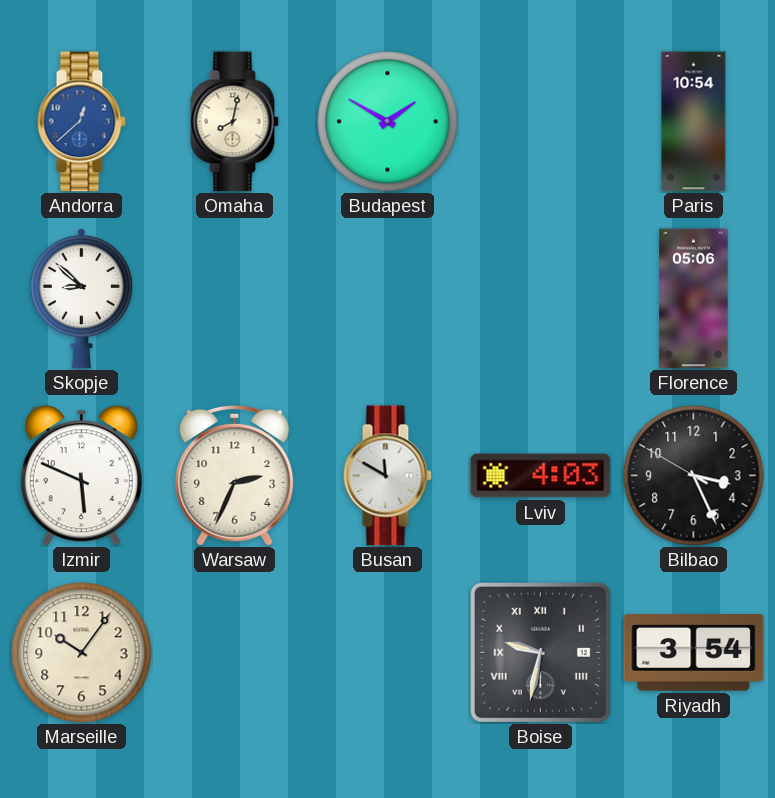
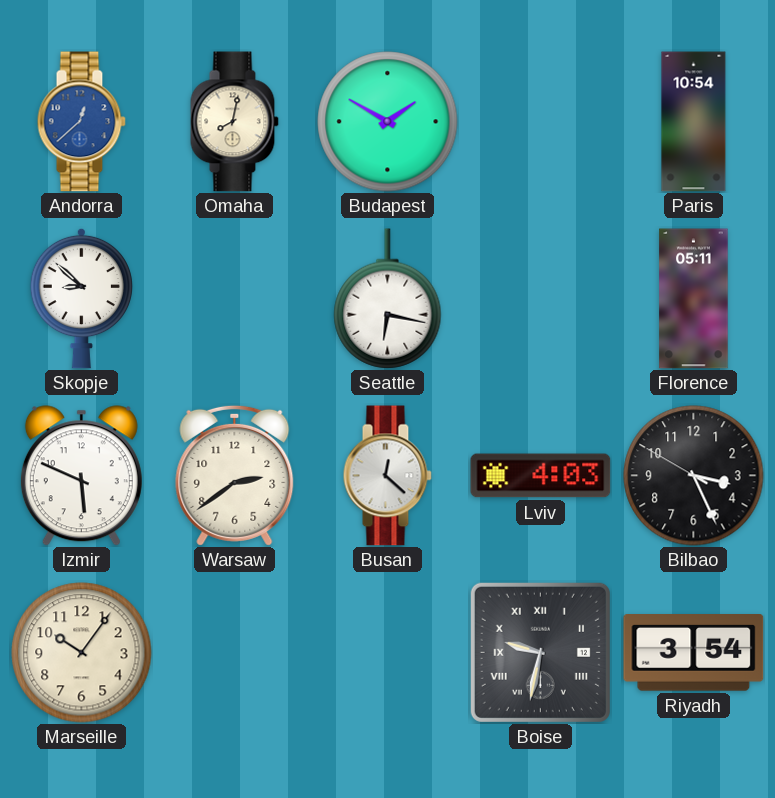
Seattle: none -> 6:17
Florence: 05:06 -> 05:11
Warsaw: 2:34 -> 2:39
Busan: 11:50 -> 12:22
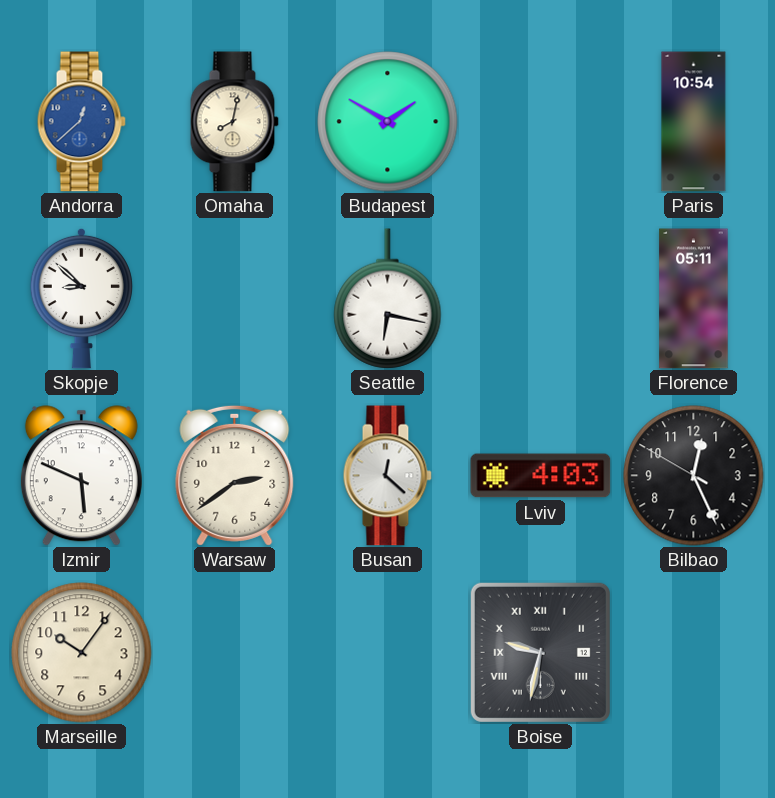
Bilbao: 3:25 -> 12:25
Riyadh: 3:54 -> none
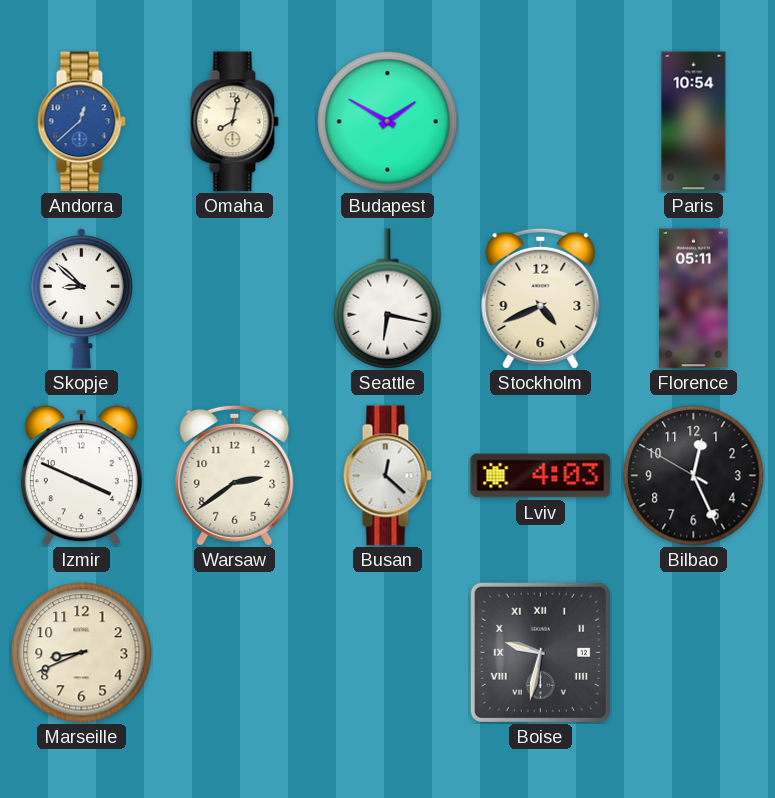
Stockholm: none -> 4:41
Izmir: 5:49 -> 3:49
Marseille: 10:06 -> 8:41
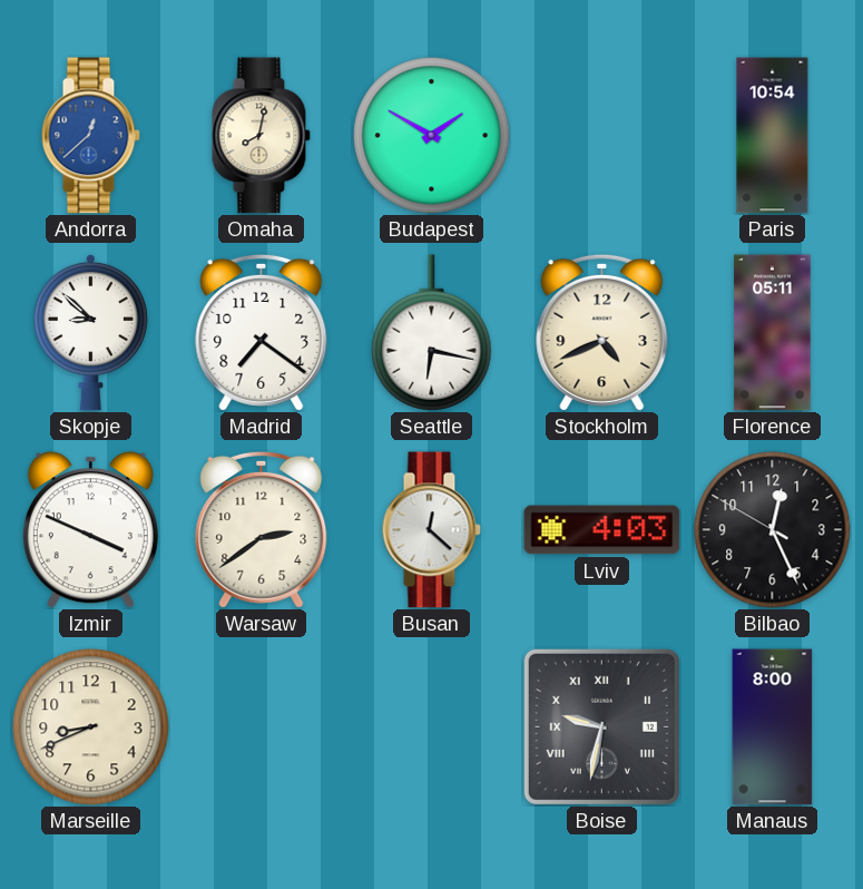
Madrid: none -> 7:21
Manaus: none -> 8:00
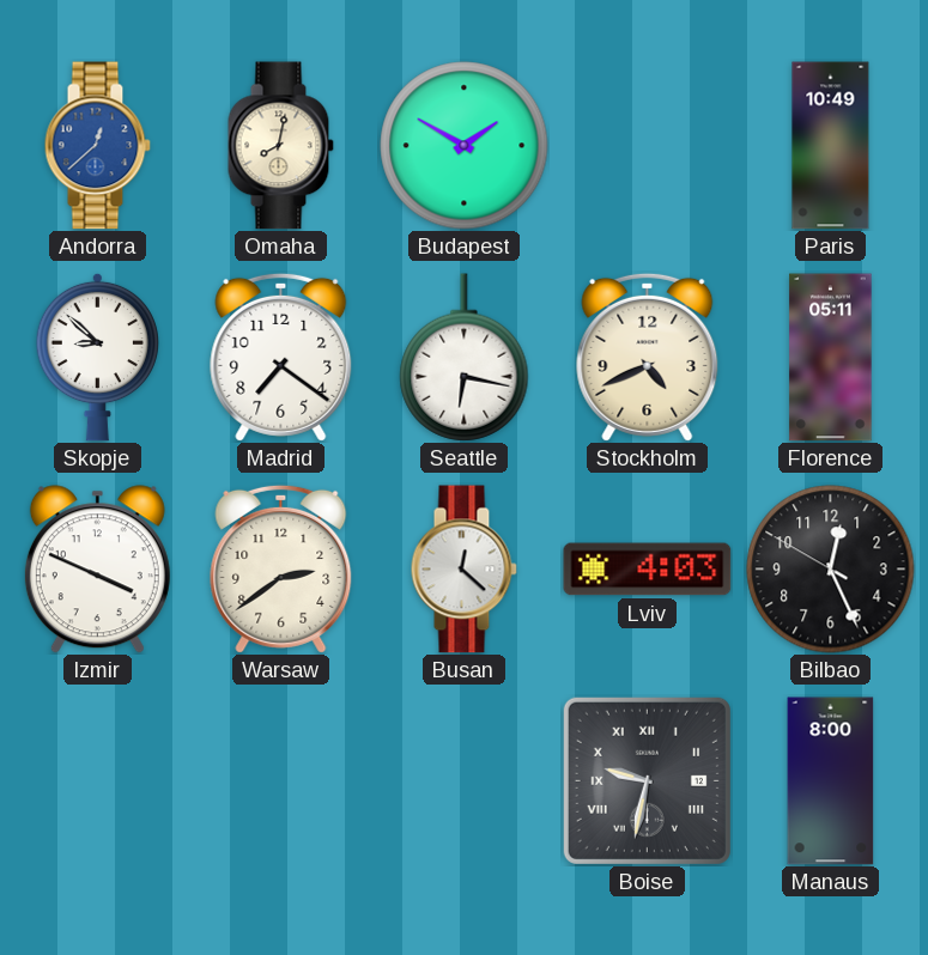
Paris: 10:54 -> 10:49
Marseille: 8:41 -> none
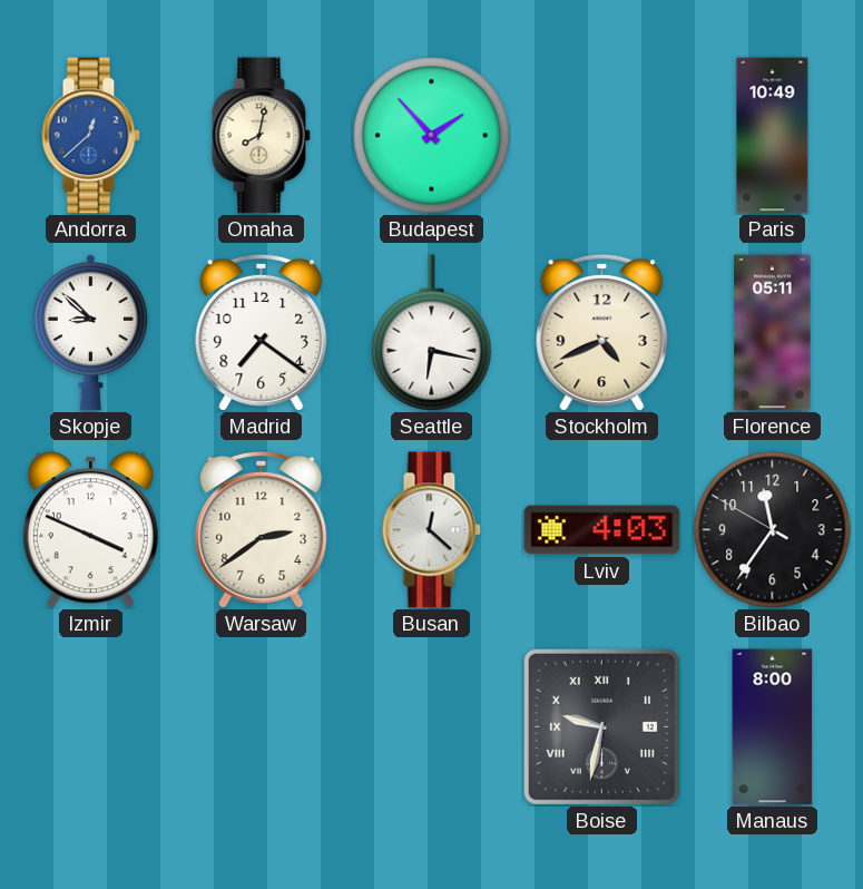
Budapest: 1:50 -> 1:53
Bilbao: 12:25 -> 11:35
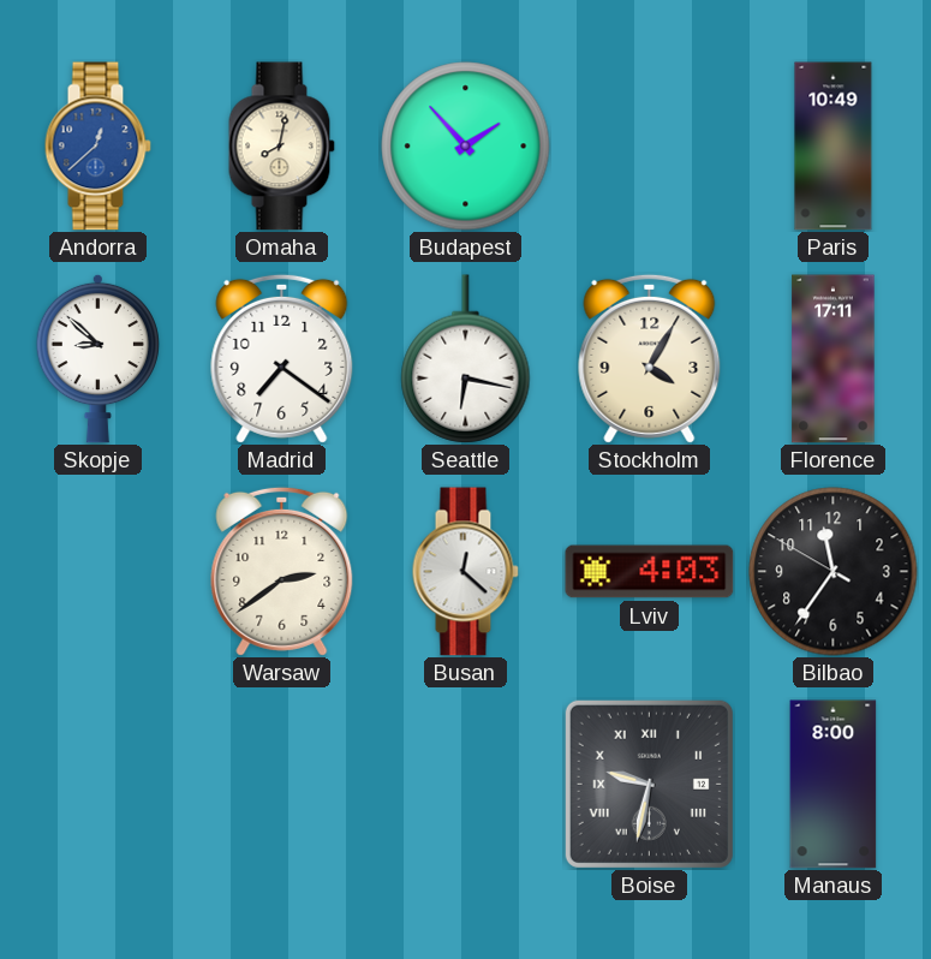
Stockholm: 4:41 -> 4:05
Florence: 05:11 -> 17:11
Izmir: 3:49 -> none
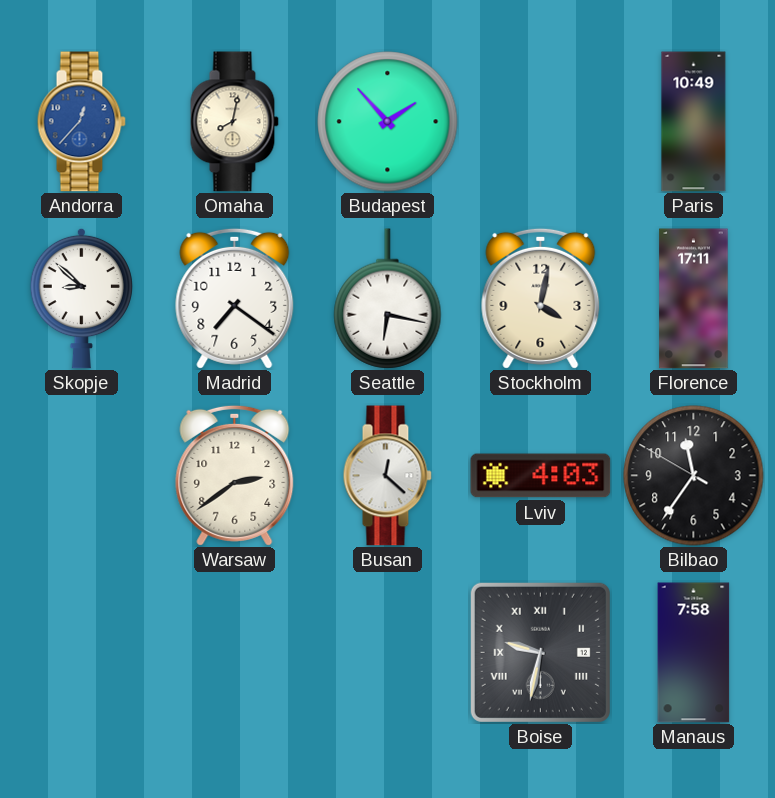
Andorra: 12:38 -> 12:37
Stockholm: 4:05 -> 4:02
Manaus: 8:00 -> 7:58
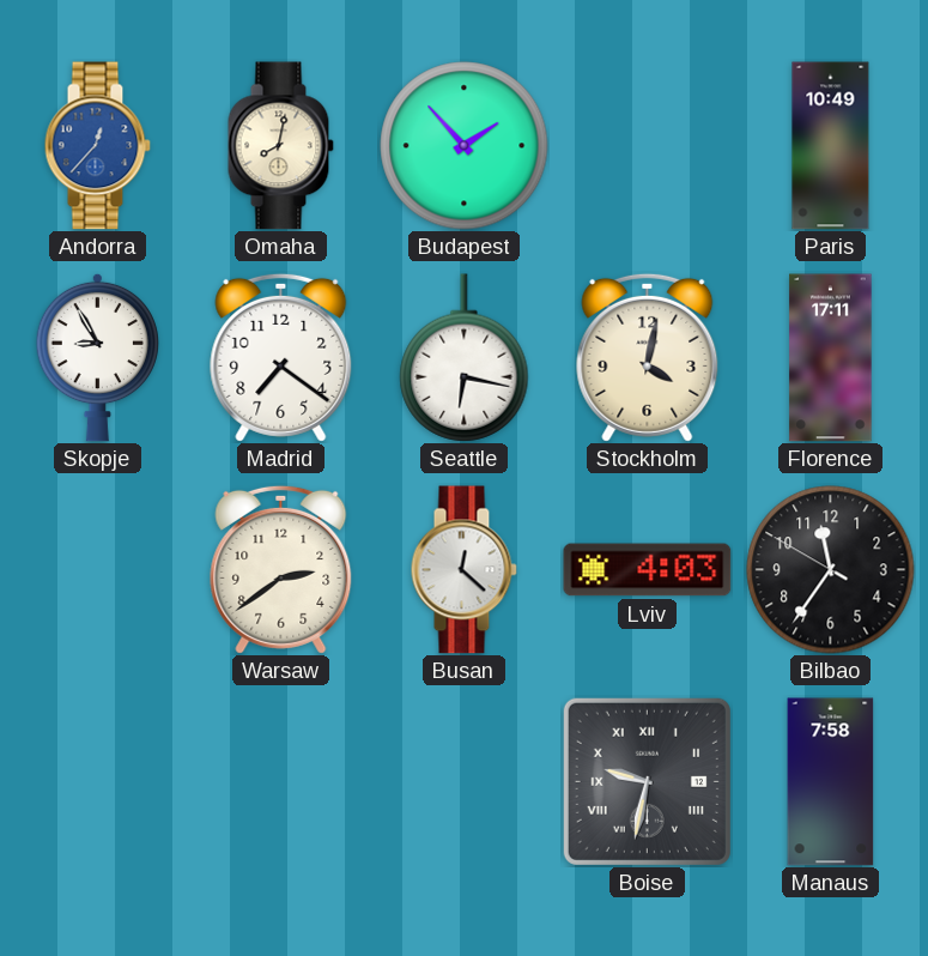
Skopje: 8:52 -> 8:55
